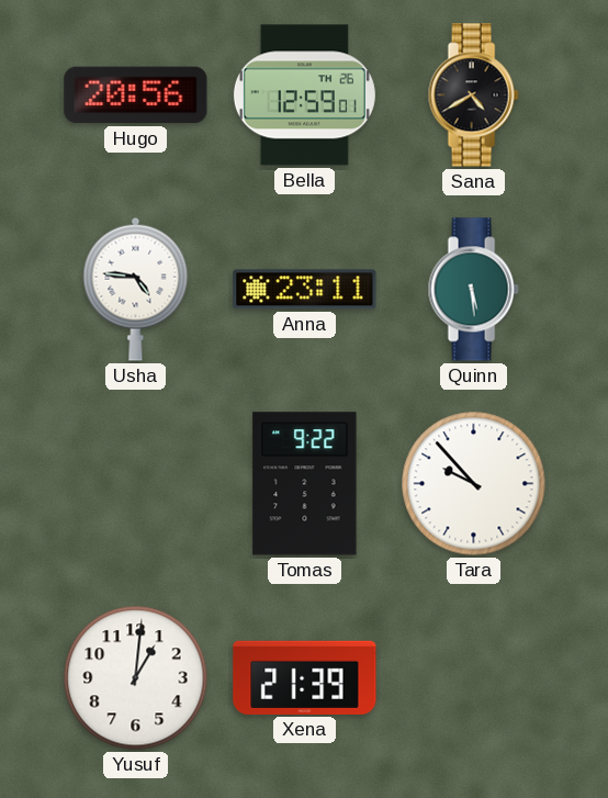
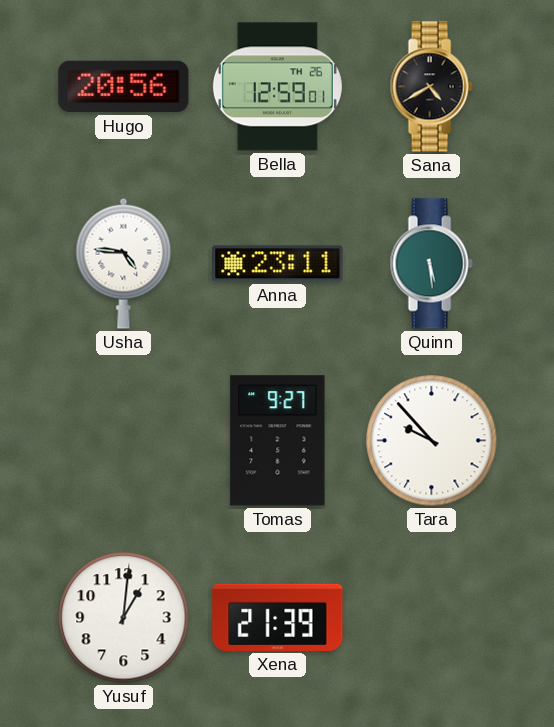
Tomas: 9:22 -> 9:27
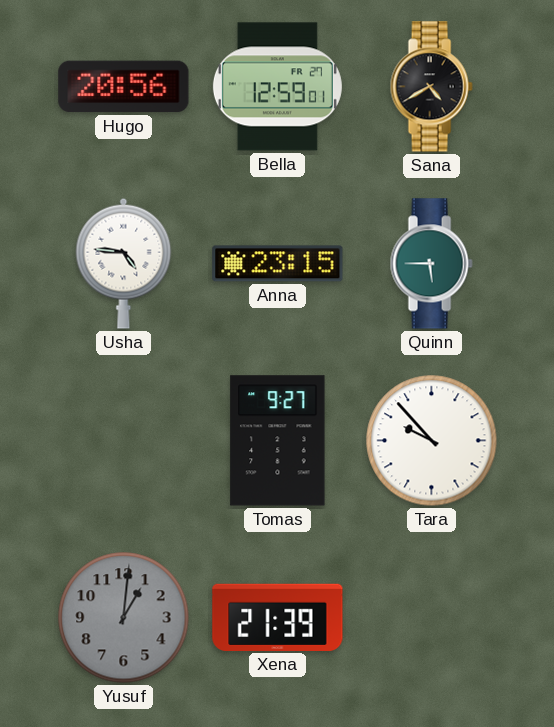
Bella date: TH 26 -> FR 27
Anna: 23:11 -> 23:15
Quinn: 5:29 -> 5:45
Yusuf dial: white -> grey
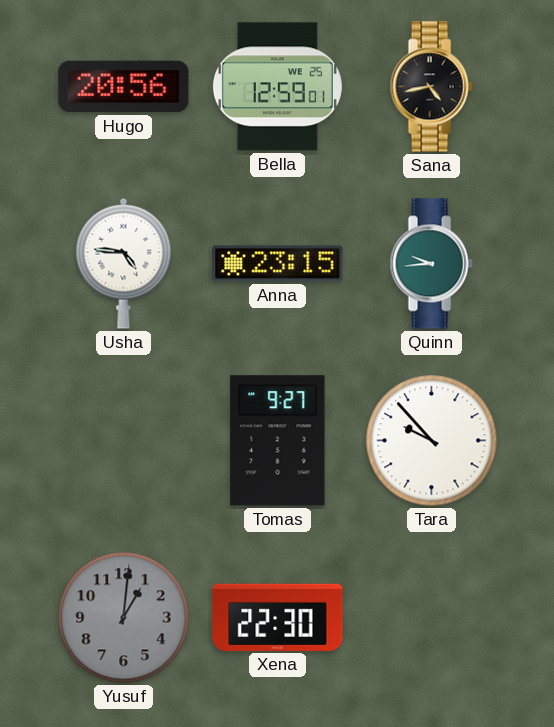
Bella date: FR 27 -> WE 25
Sana: 4:40 -> 4:43
Quinn: 5:45 -> 9:44
Xena: 21:39 -> 22:30
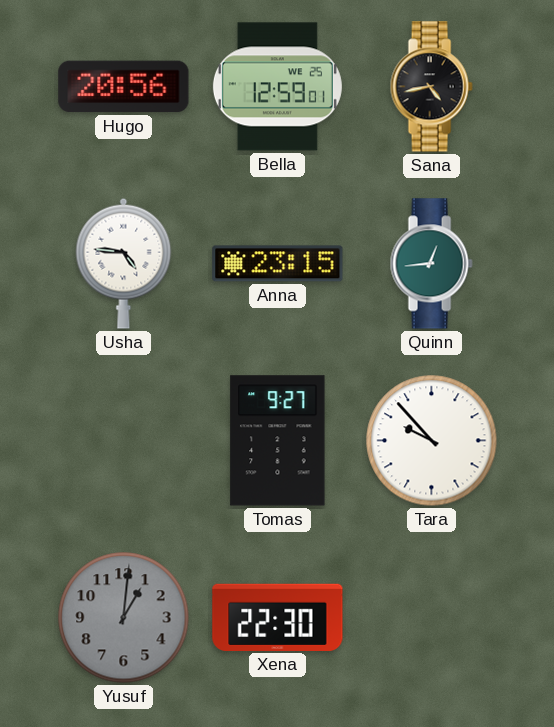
Quinn: 9:44 -> 12:44
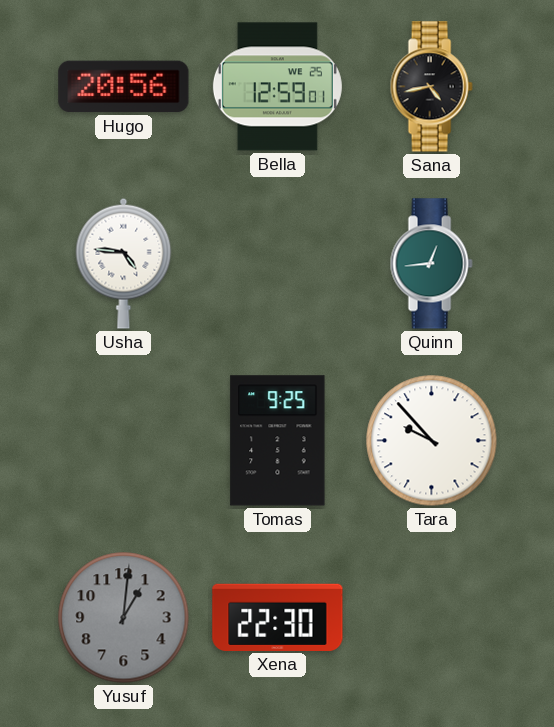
Anna: 23:15 -> none
Tomas: 9:27 -> 9:25
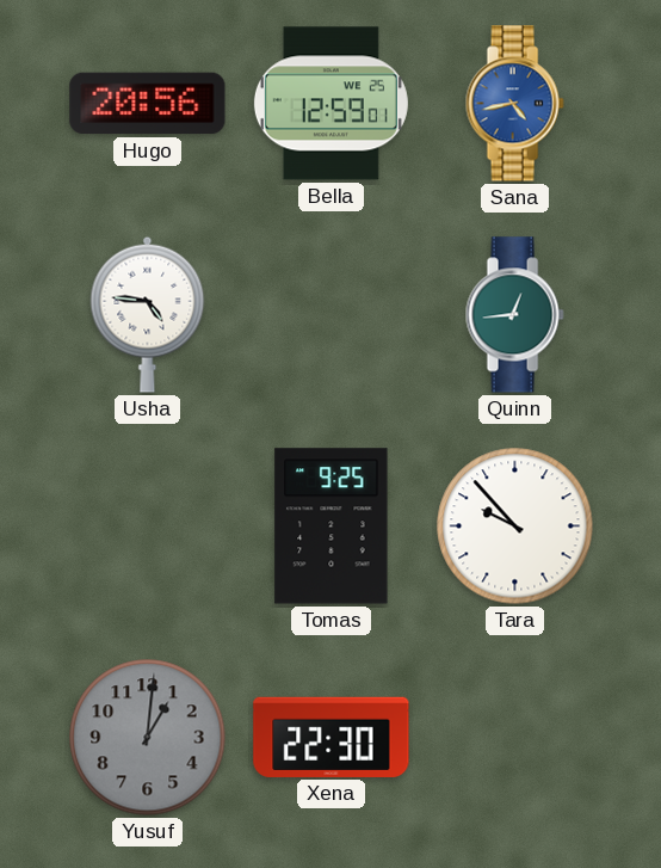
Sana dial: black -> blue
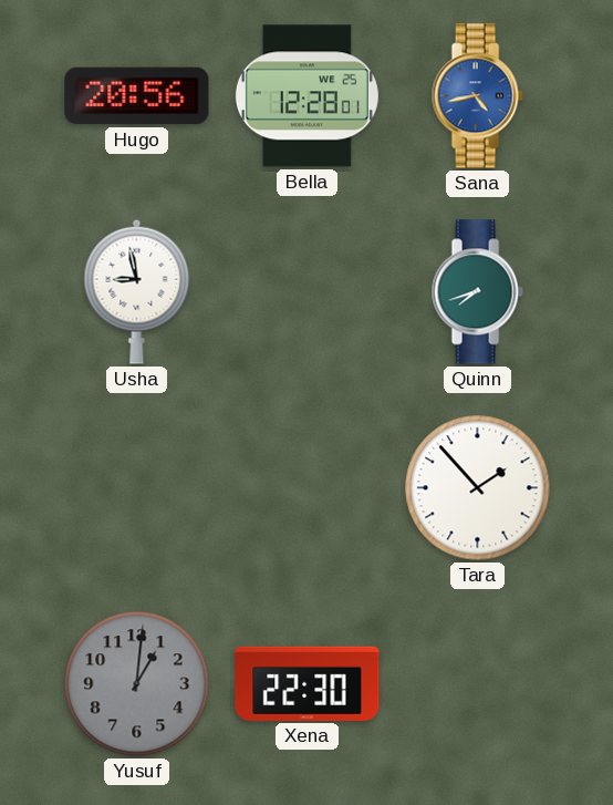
Bella: 12:59 -> 12:28
Usha: 4:46 -> 8:58
Quinn: 12:44 -> 7:42
Tomas: 9:25 -> none
Tara: 9:53 -> 1:53
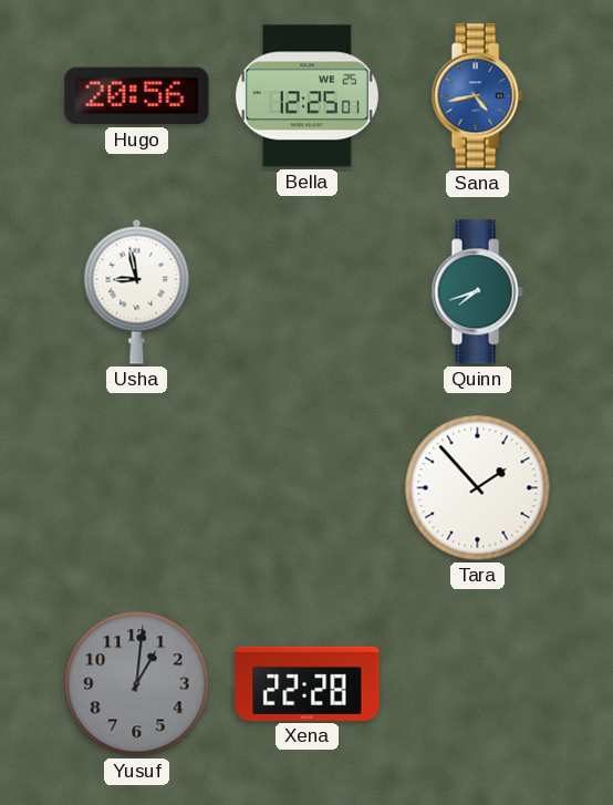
Bella: 12:28 -> 12:25
Xena: 22:30 -> 22:28
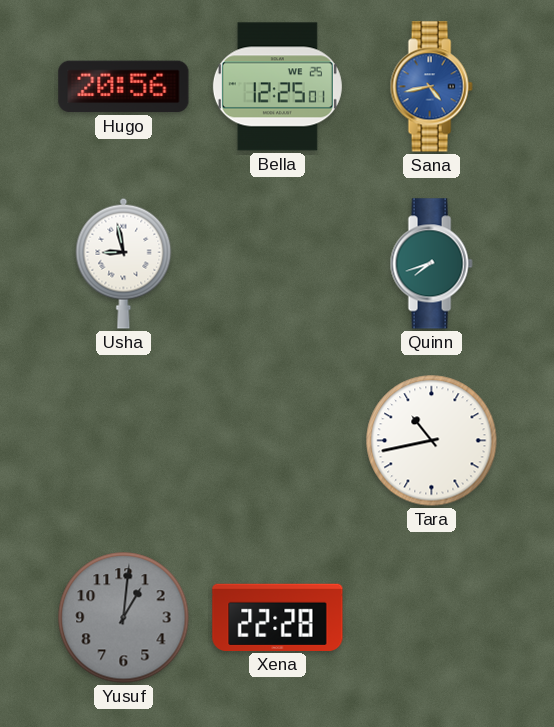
Tara: 1:53 -> 10:43
